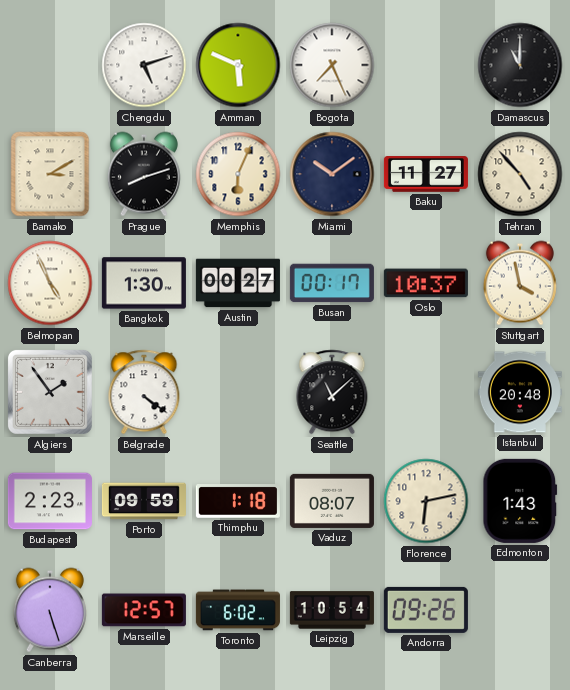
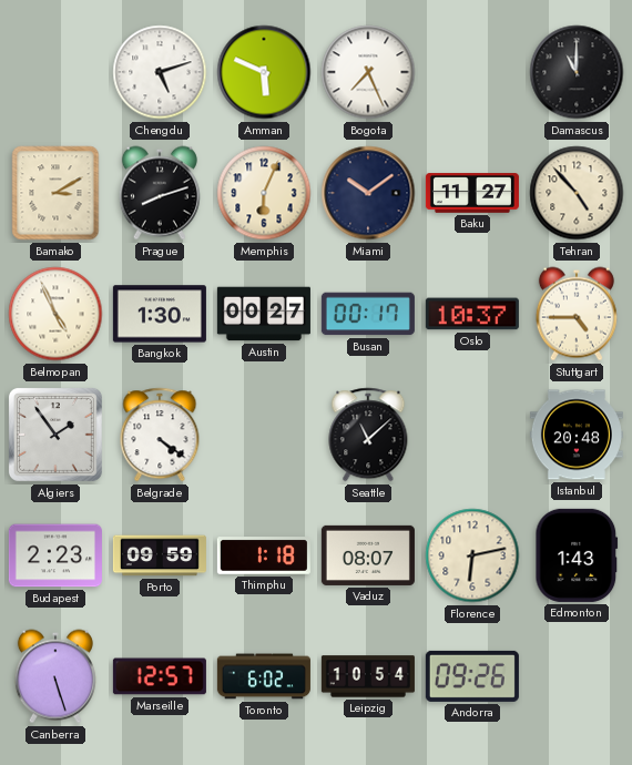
Stuttgart: 3:58 -> 4:45
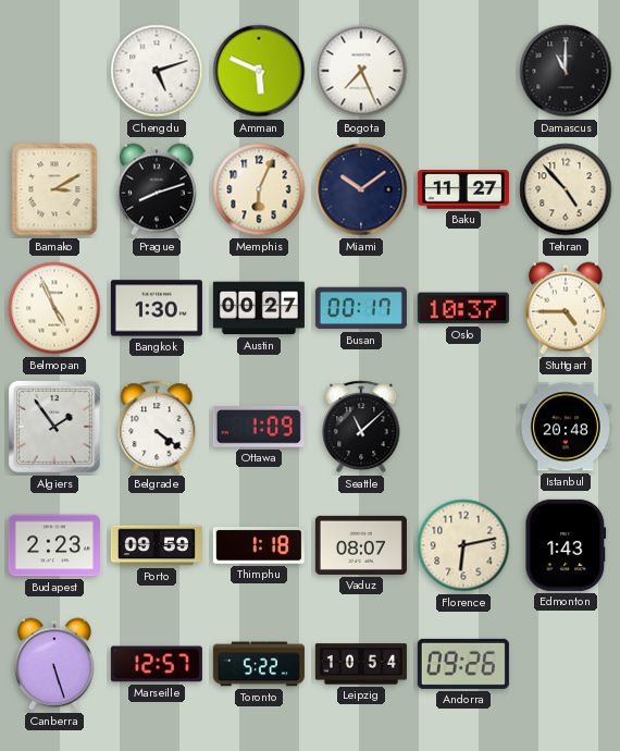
Ottawa: none -> 1:09
Toronto: 6:02 -> 5:22
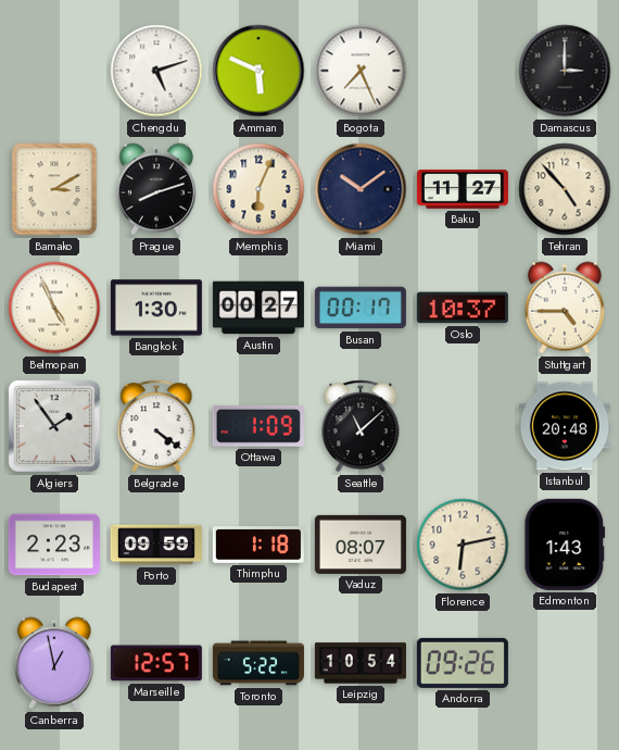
Damascus: 11:00 -> 3:00
Canberra: 5:27 -> 12:58
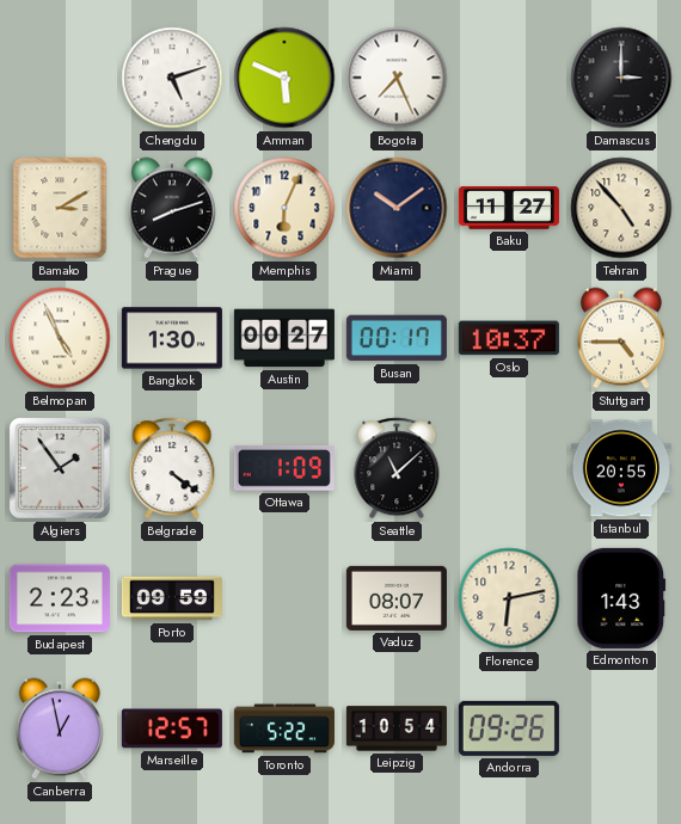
Istanbul: 20:48 -> 20:55
Thimphu: 1:18 -> none
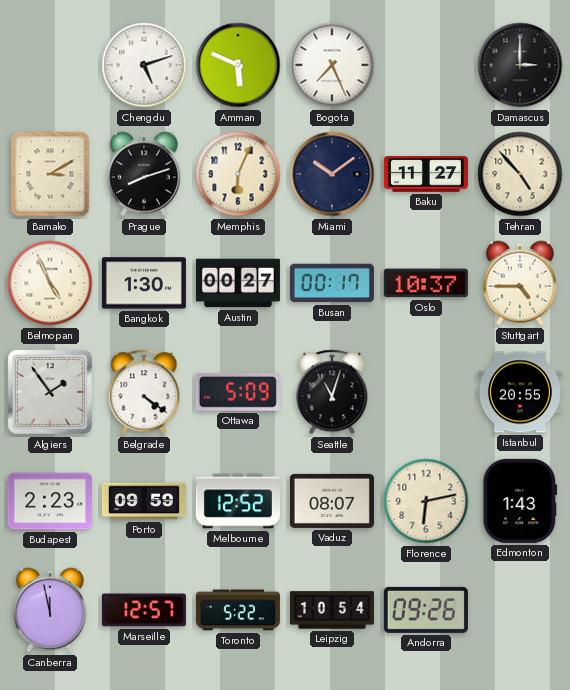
Ottawa: 1:09 -> 5:09
Seattle: 11:08 -> 11:03
Melbourne: none -> 12:52
Canberra: 12:58 -> 11:58
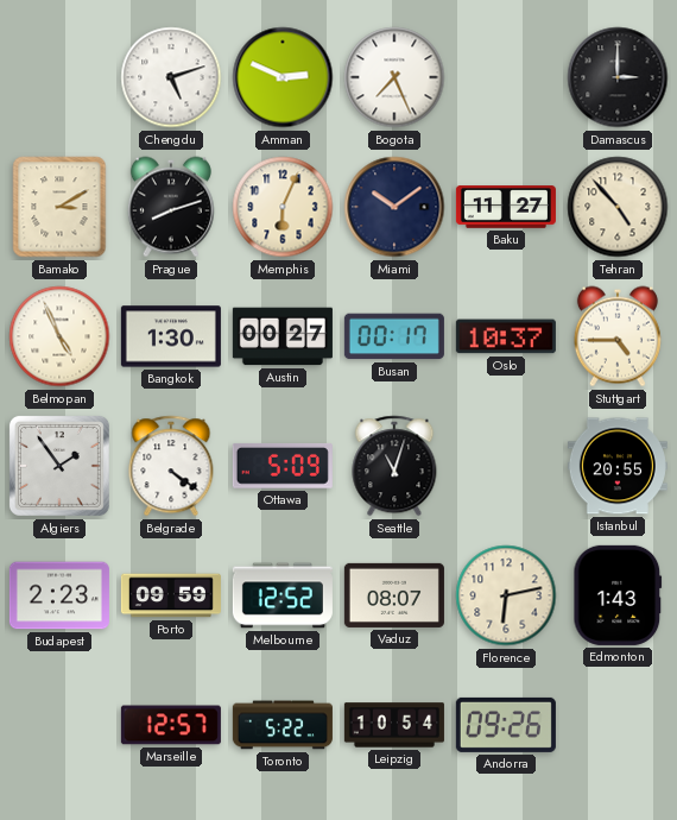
Amman: 5:49 -> 2:49
Canberra: 11:58 -> none
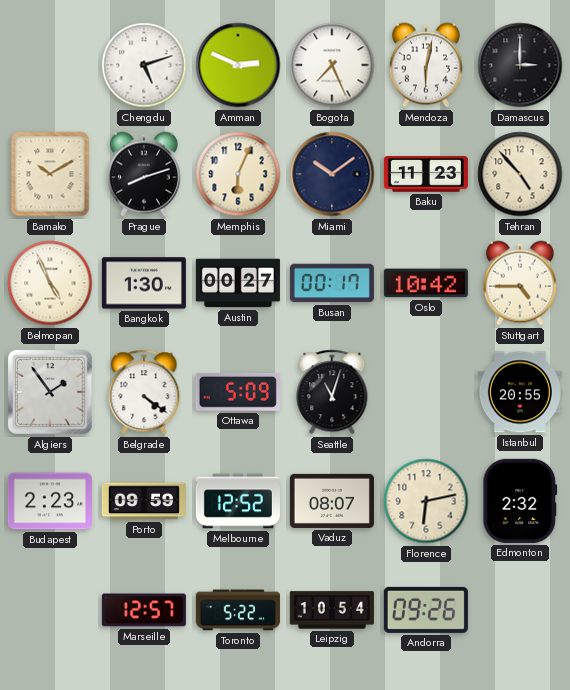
Mendoza: none -> 6:02
Bamako: 3:10 -> 10:10
Baku: 11:27 -> 11:23
Oslo: 10:37 -> 10:42
Edmonton: 1:43 -> 2:32
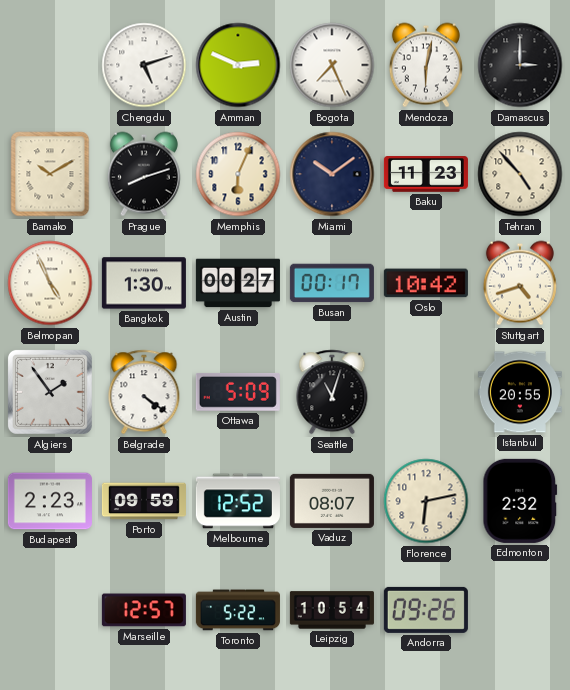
Stuttgart: 4:45 -> 4:42
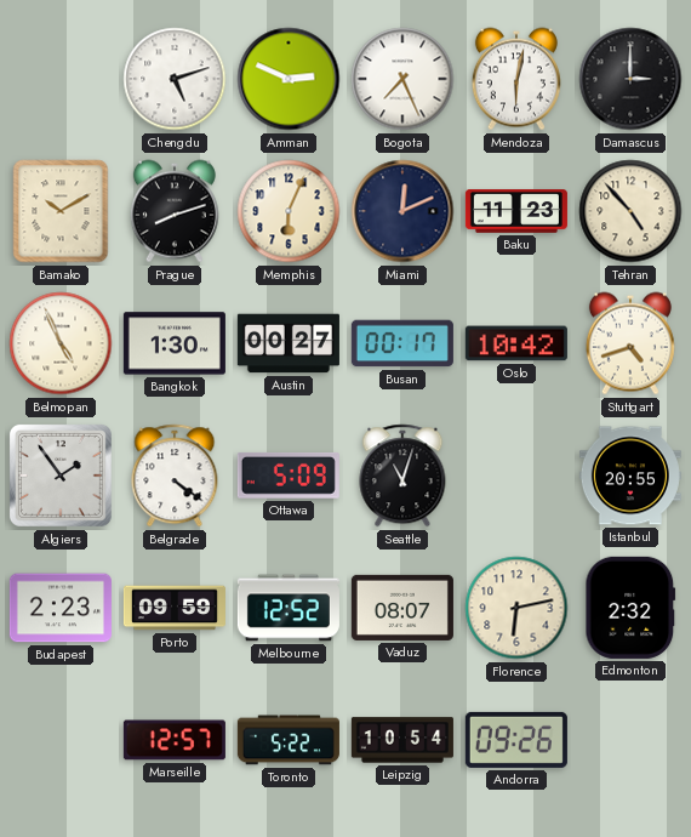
Miami: 10:09 -> 12:11
